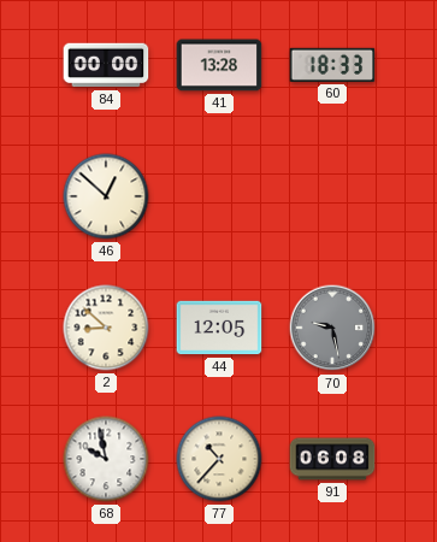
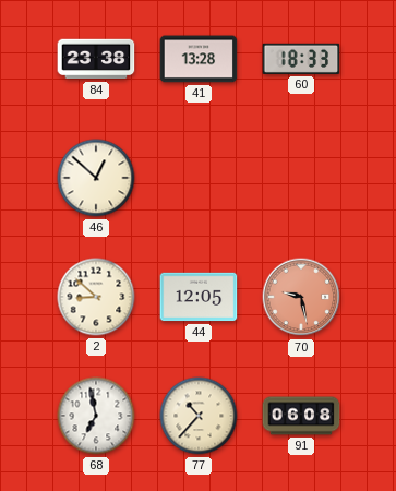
84: 00:00 -> 23:38
70 dial: grey -> salmon
68: 9:58 -> 6:58
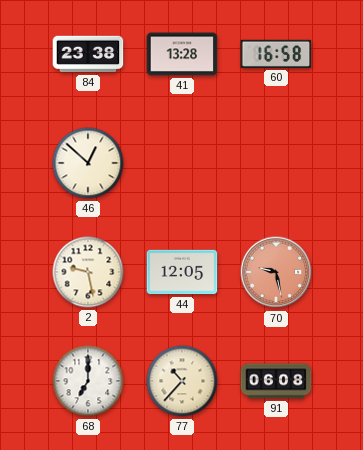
60: 18:33 -> 16:58
2: 8:52 -> 9:28
68: 6:58 -> 7:00
